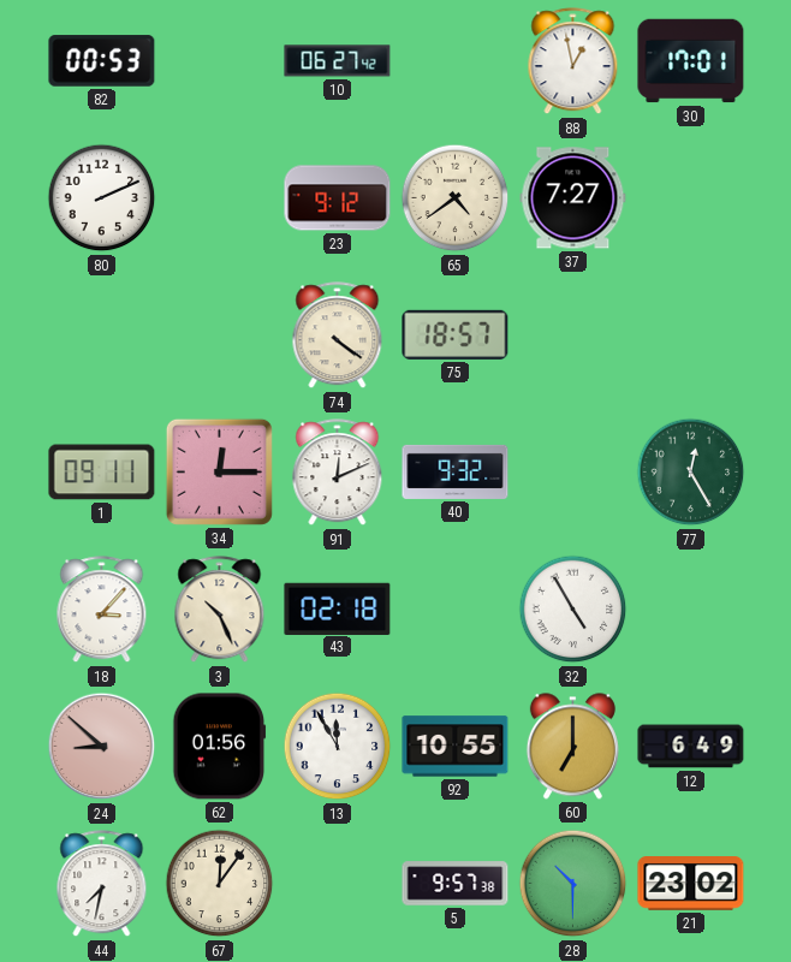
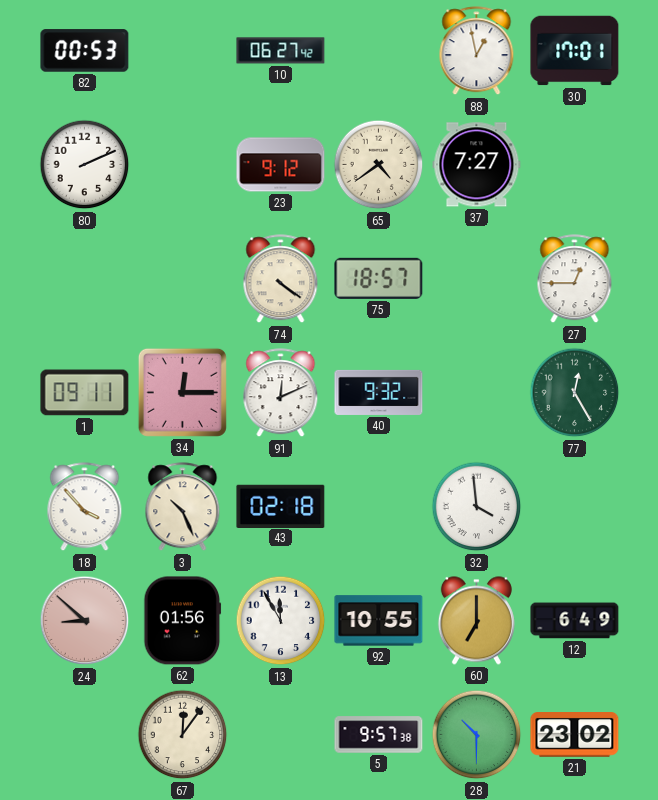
27: none -> 12:45
18: 3:07 -> 3:53
32: 4:55 -> 3:59
44: 7:32 -> none
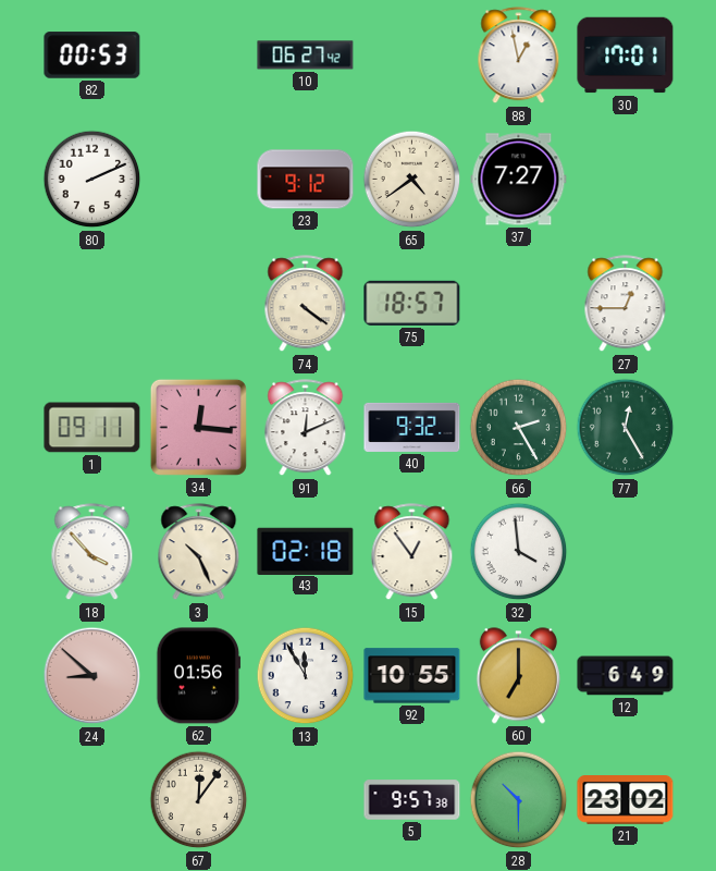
34: 12:15 -> 12:16
66: none -> 2:25
15: none -> 12:54
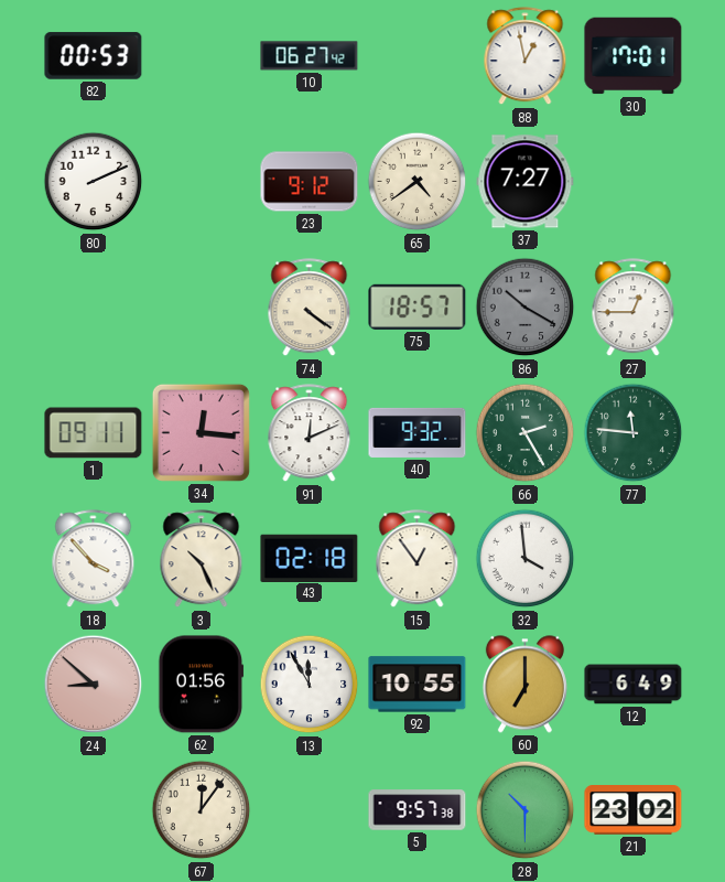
86: none -> 10:20
77: 12:25 -> 11:46
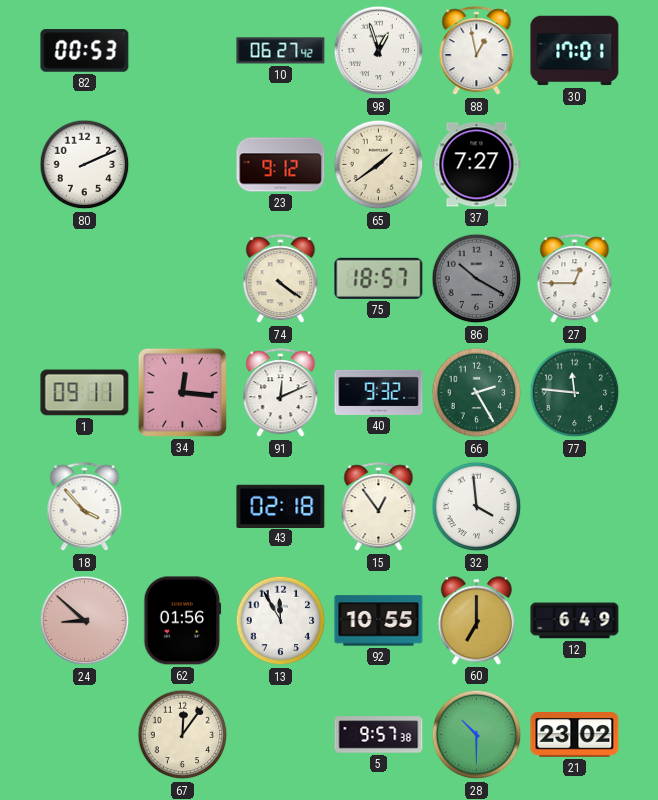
98: none -> 12:57
65: 4:39 -> 1:39
3: 10:26 -> none
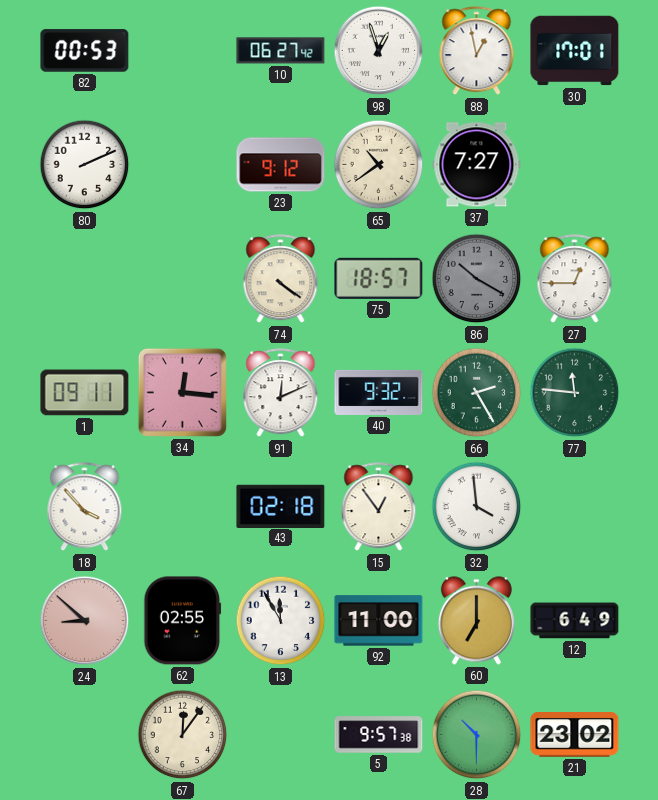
65: 1:39 -> 10:39
62: 01:56 -> 02:55
92: 10:55 -> 11:00
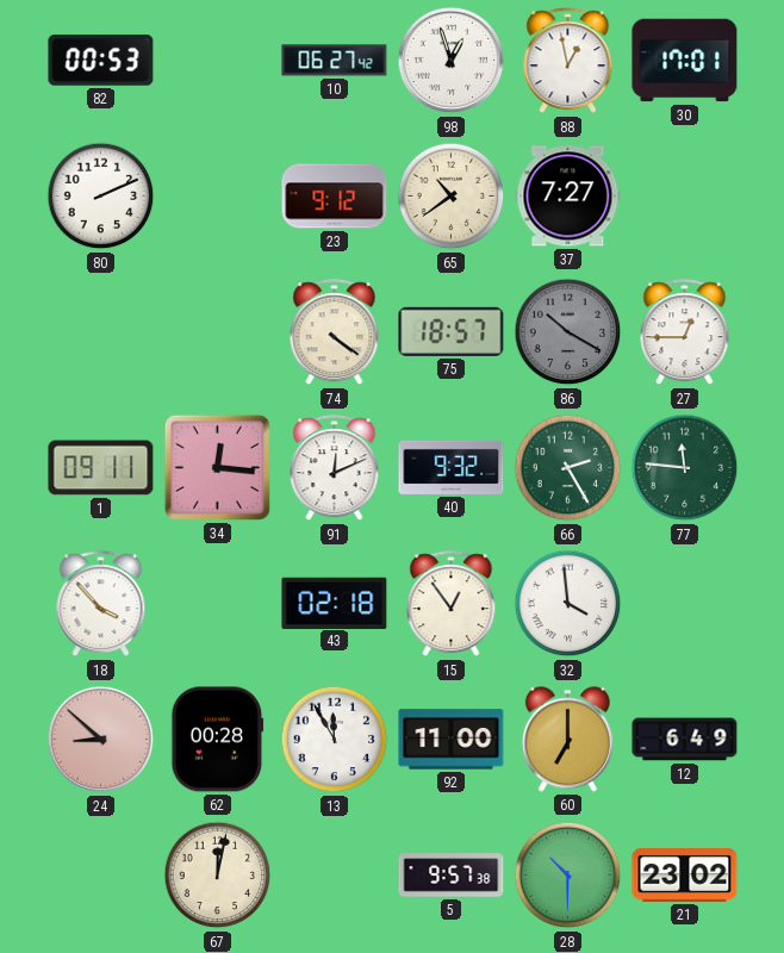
62: 02:55 -> 00:28
67: 12:06 -> 12:02
